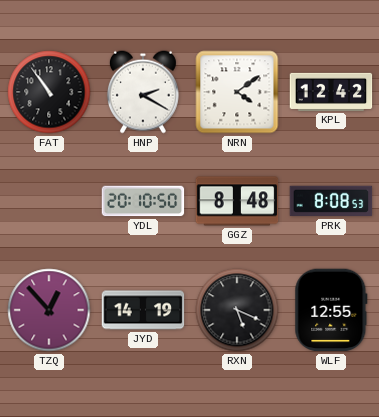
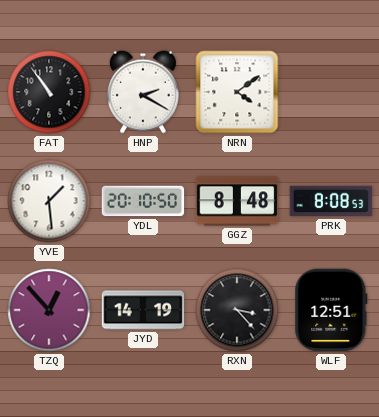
KPL: 12:42 -> none
YVE: none -> 1:29
RXN: 5:19 -> 3:23
WLF: 12:55 -> 12:51
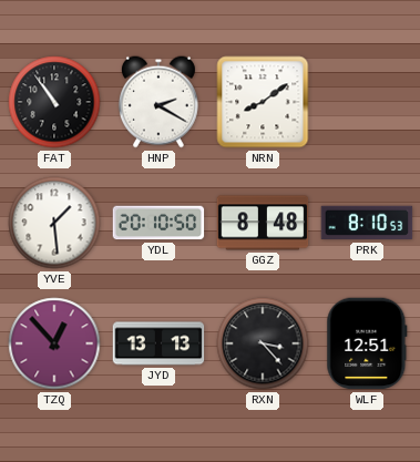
NRN: 4:09 -> 8:09
PRK: 8:08 -> 8:10
JYD: 14:19 -> 13:13
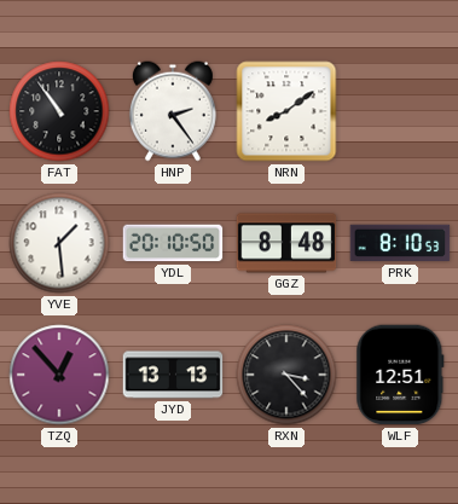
HNP: 2:20 -> 2:24
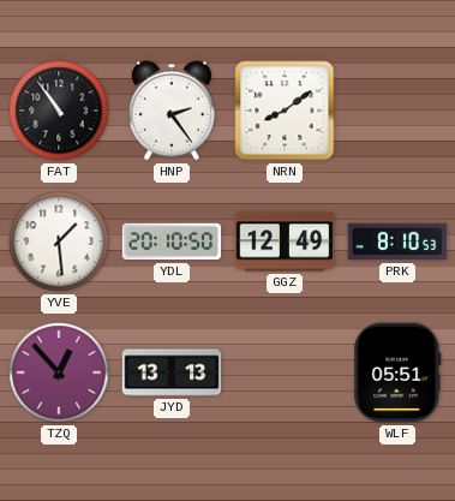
GGZ: 8:48 -> 12:49
RXN: 3:23 -> none
WLF: 12:51 -> 05:51
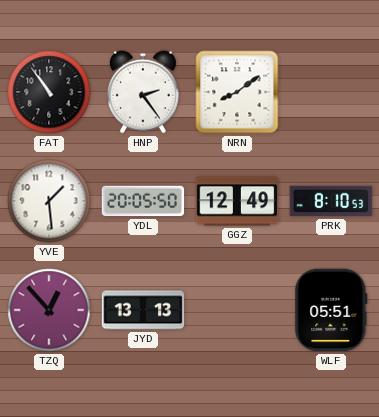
YDL: 20:10 -> 20:05
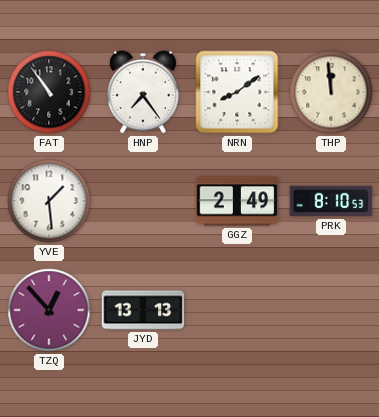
HNP: 2:24 -> 7:24
THP: none -> 11:59
YDL: 20:05 -> none
GGZ: 12:49 -> 2:49
WLF: 05:51 -> none
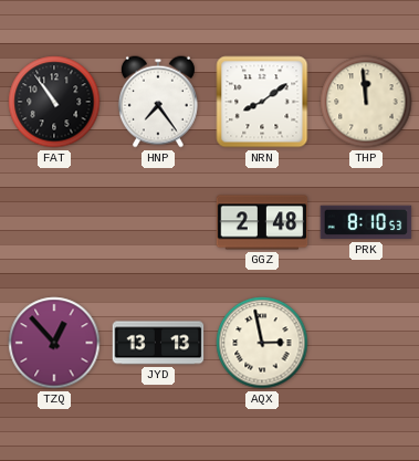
YVE: 1:29 -> none
GGZ: 2:49 -> 2:48
AQX: none -> 2:58
